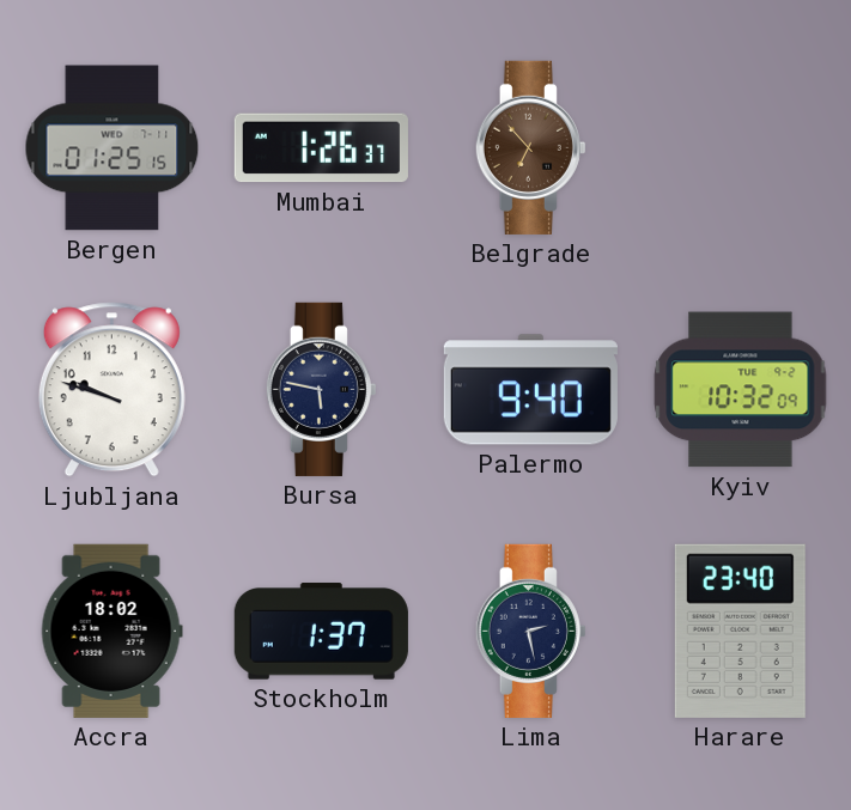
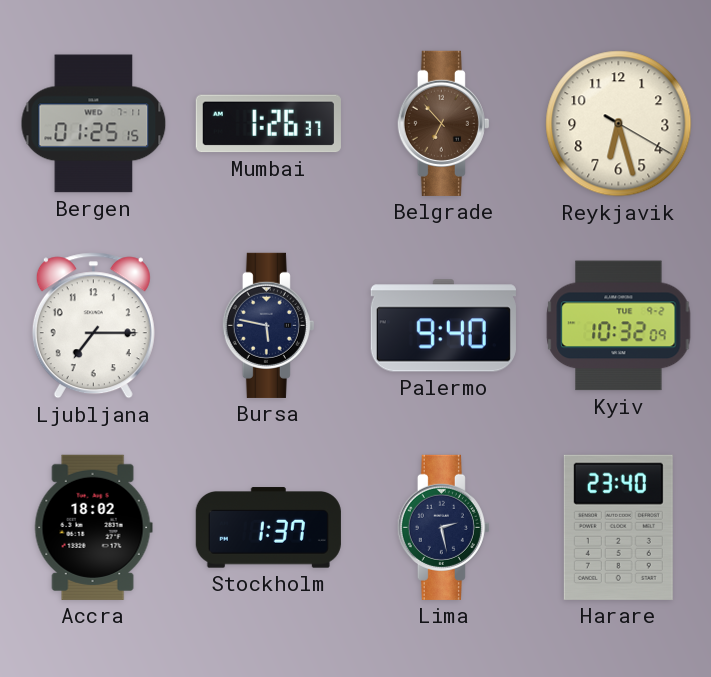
Reykjavik: none -> 6:27
Ljubljana: 9:48 -> 7:15
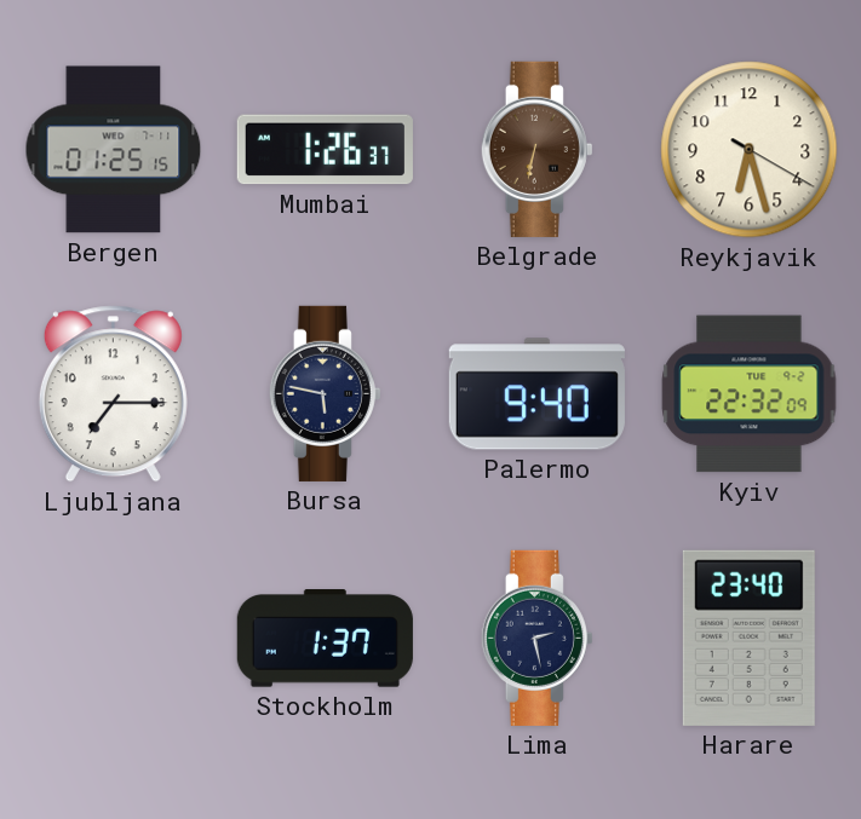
Belgrade: 6:53 -> 6:32
Kyiv: 10:32 -> 22:32
Accra: 18:02 -> none
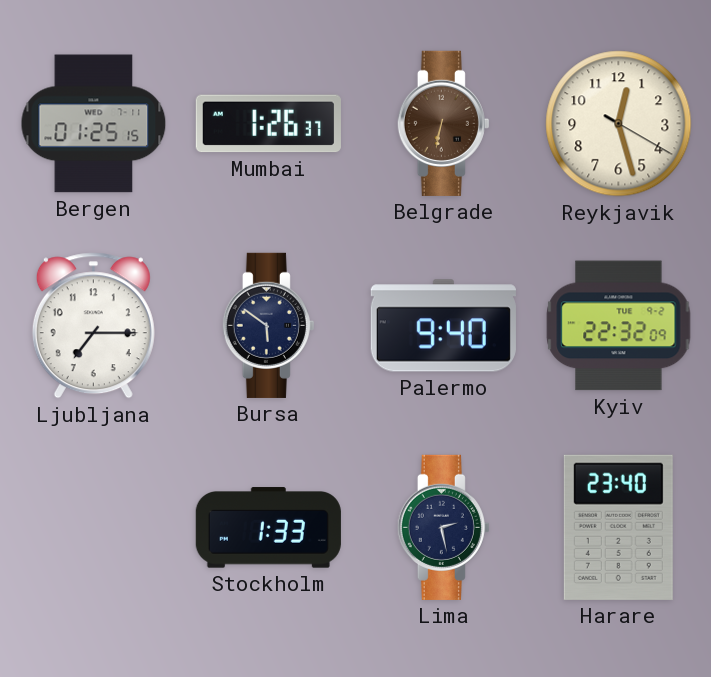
Reykjavik: 6:27 -> 12:27
Bursa: 5:47 -> 5:51
Stockholm: 1:37 -> 1:33
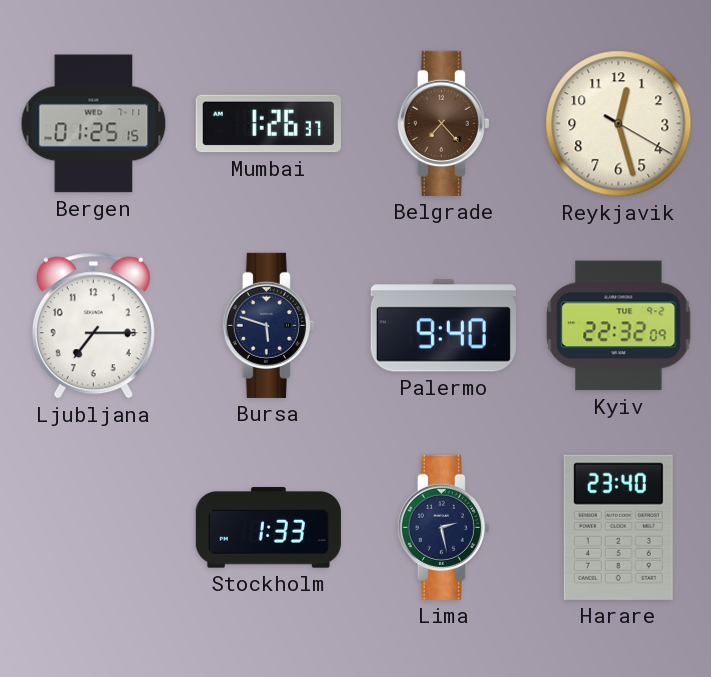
Belgrade: 6:32 -> 7:23
Bursa: 5:51 -> 5:48
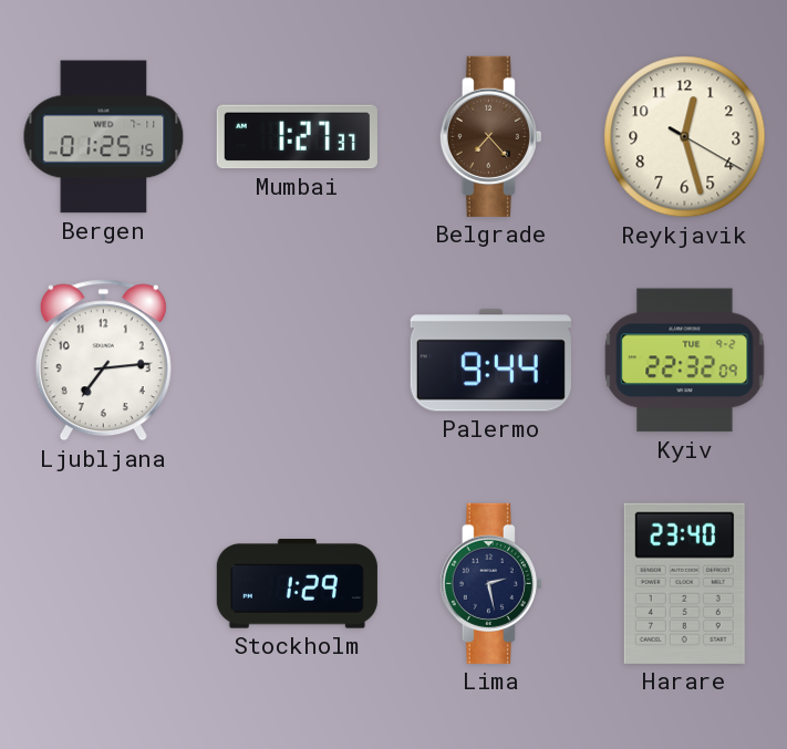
Mumbai: 1:26 -> 1:27
Ljubljana: 7:15 -> 7:14
Bursa: 5:48 -> none
Palermo: 9:40 -> 9:44
Stockholm: 1:33 -> 1:29
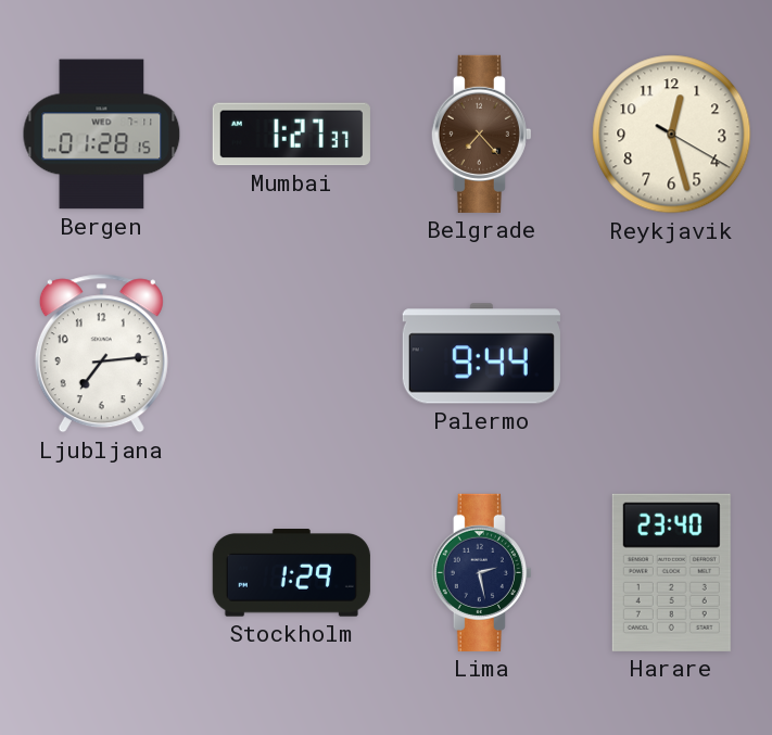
Bergen: 01:25 -> 01:28
Kyiv: 22:32 -> none
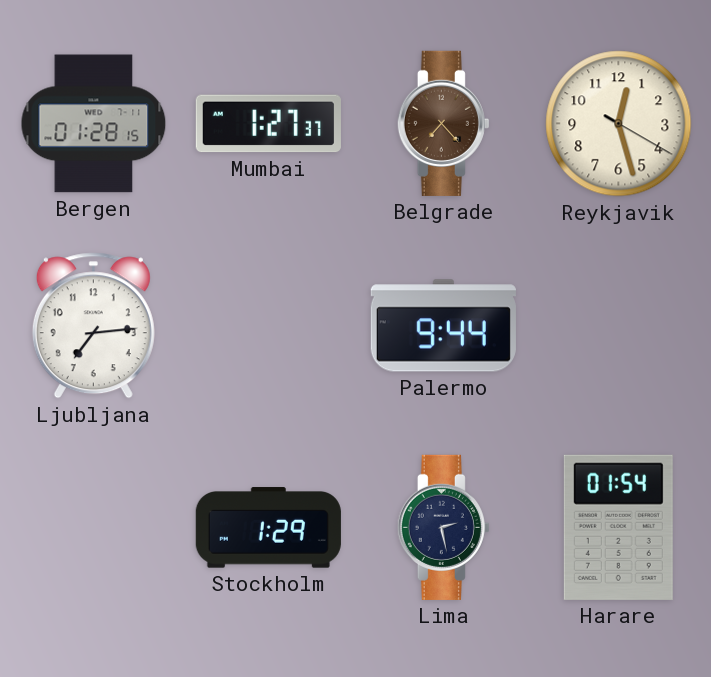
Harare: 23:40 -> 01:54
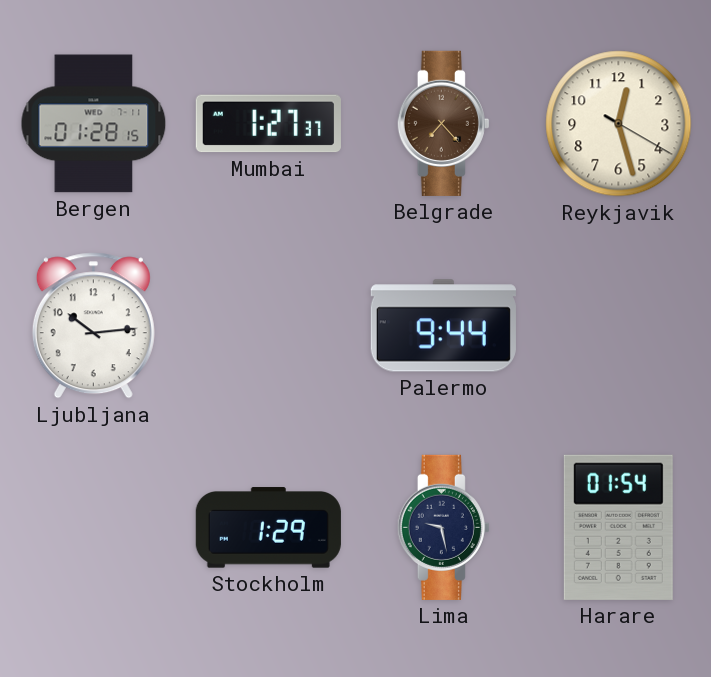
Ljubljana: 7:14 -> 10:14
Lima: 2:28 -> 9:28
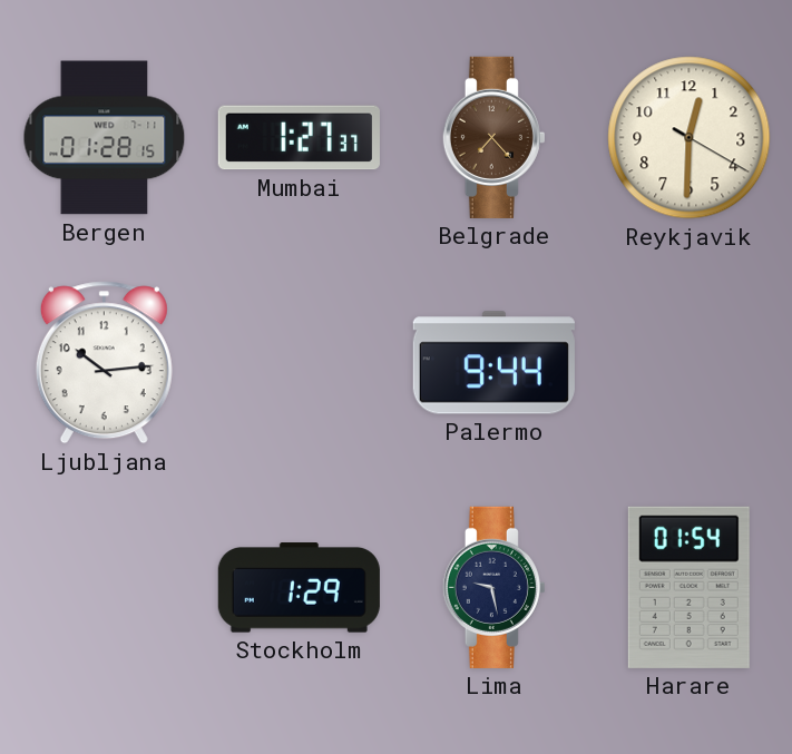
Reykjavik: 12:27 -> 12:30
